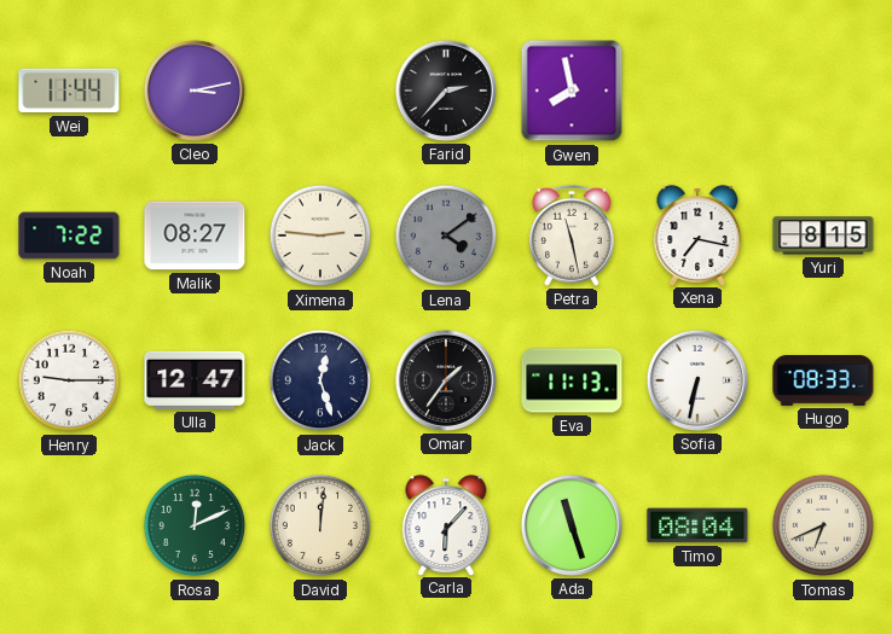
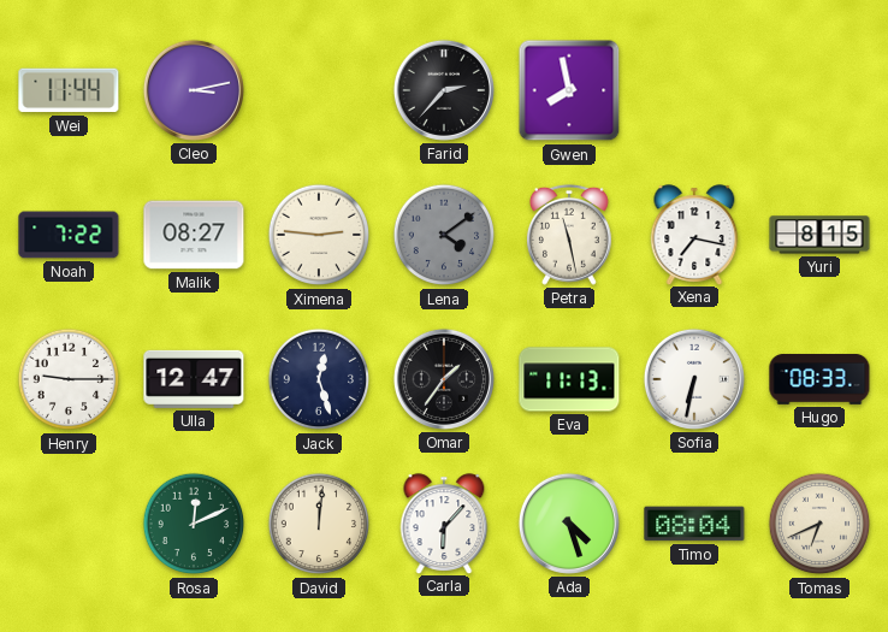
Ada: 11:27 -> 4:27
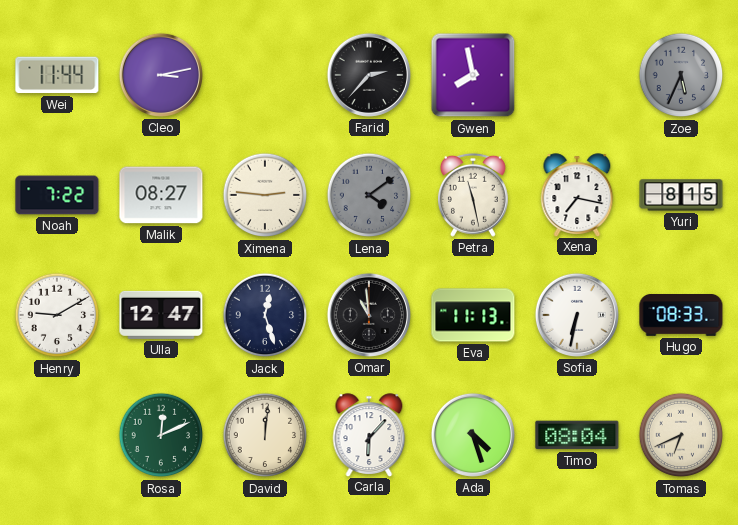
Zoe: none -> 5:34
Henry: 9:15 -> 9:10
Omar: 1:36 -> 10:59
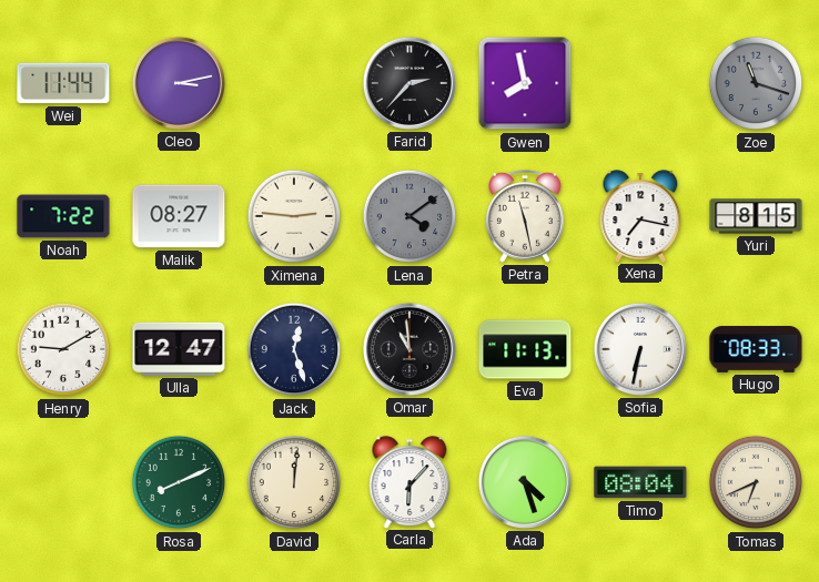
Zoe: 5:34 -> 11:18
Rosa: 12:11 -> 8:11
